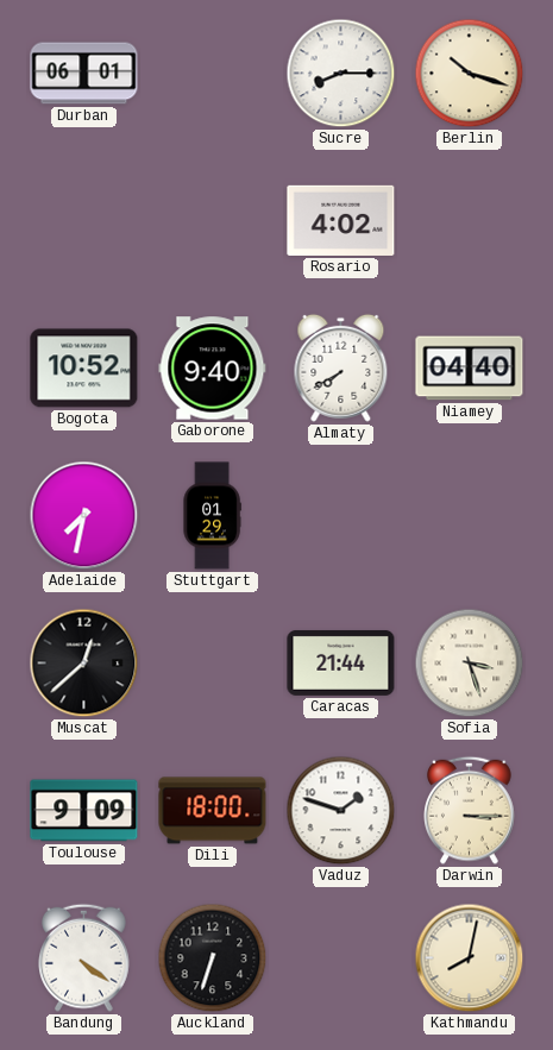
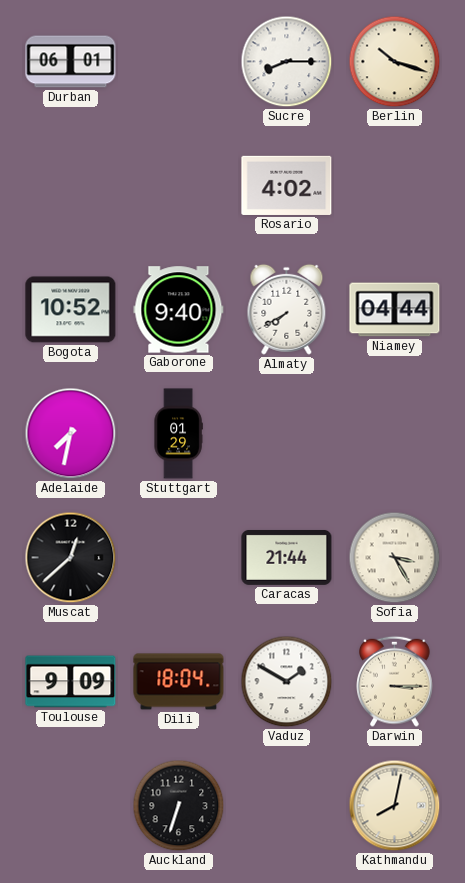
Niamey: 04:40 -> 04:44
Sofia: 3:27 -> 3:25
Dili: 18:00 -> 18:04
Vaduz: 1:48 -> 1:50
Bandung: 4:21 -> none
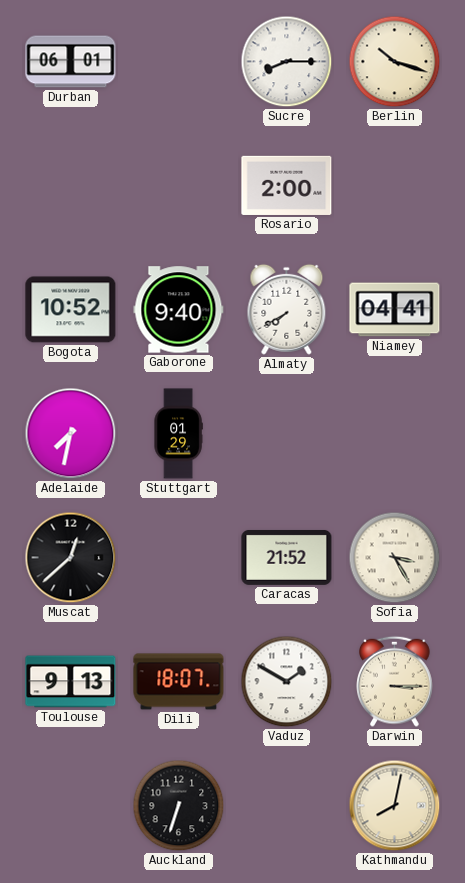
Rosario: 4:02 -> 2:00
Niamey: 04:44 -> 04:41
Caracas: 21:44 -> 21:52
Toulouse: 9:09 -> 9:13
Dili: 18:04 -> 18:07
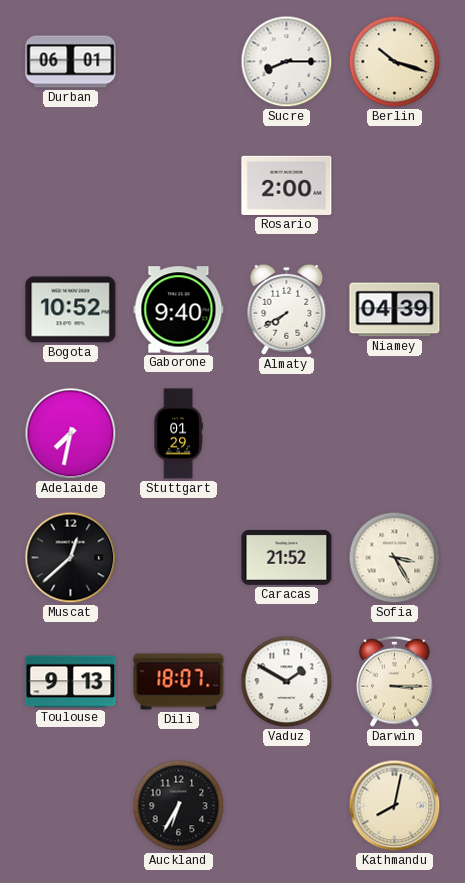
Niamey: 04:41 -> 04:39
Auckland: 6:33 -> 6:35
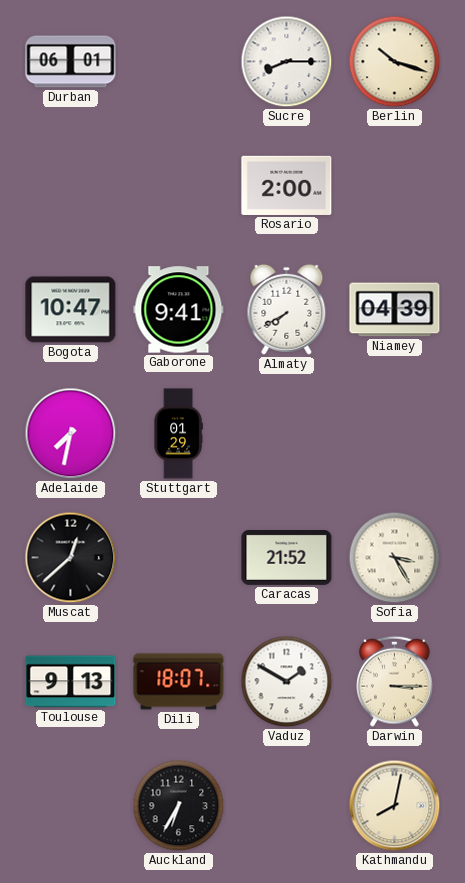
Bogota: 10:52 -> 10:47
Gaborone: 9:40 -> 9:41
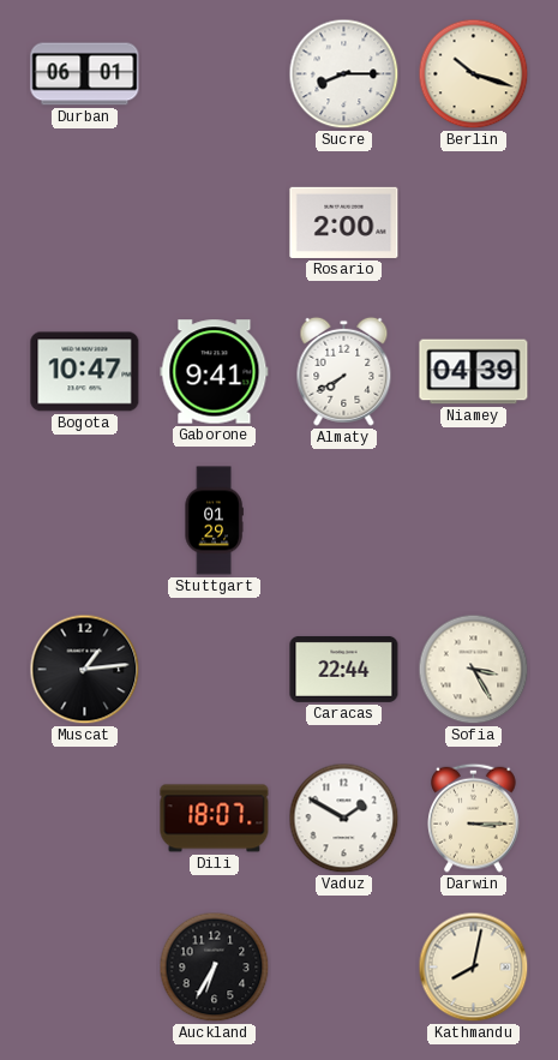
Adelaide: 7:32 -> none
Muscat: 12:38 -> 1:14
Caracas: 21:52 -> 22:44
Toulouse: 9:13 -> none
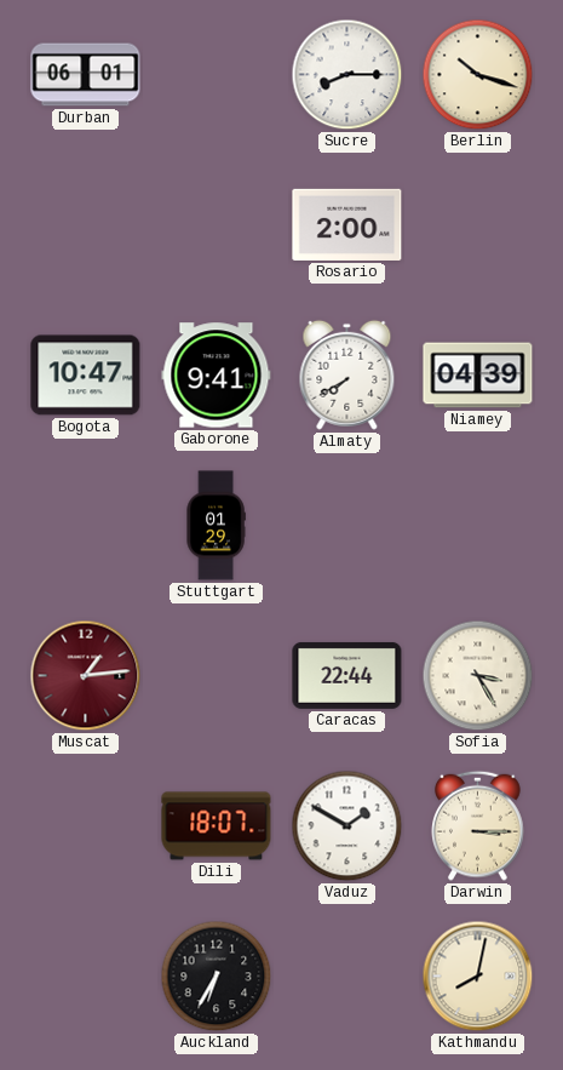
Muscat dial: black -> burgundy
